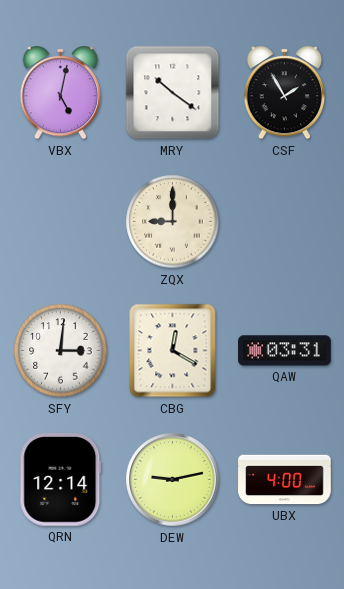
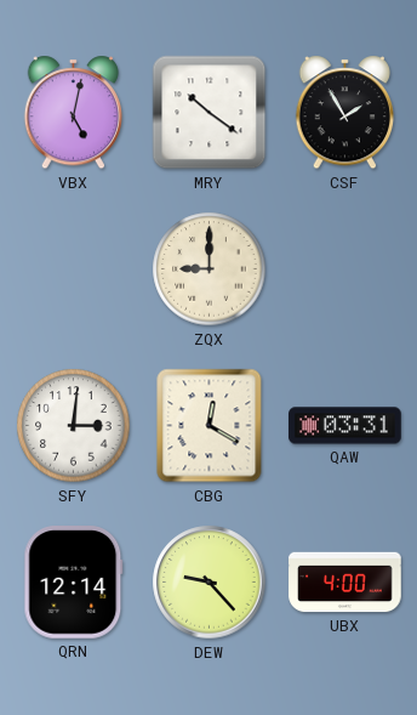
DEW: 9:13 -> 9:23
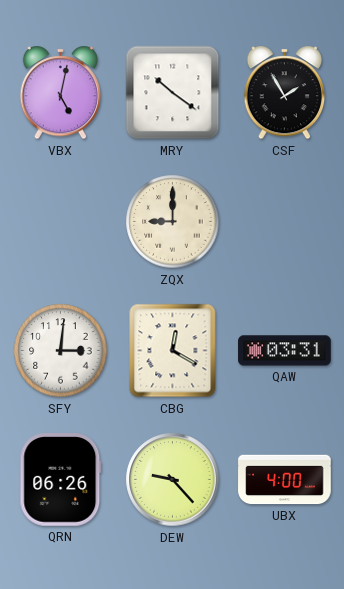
QRN: 12:14 -> 06:26
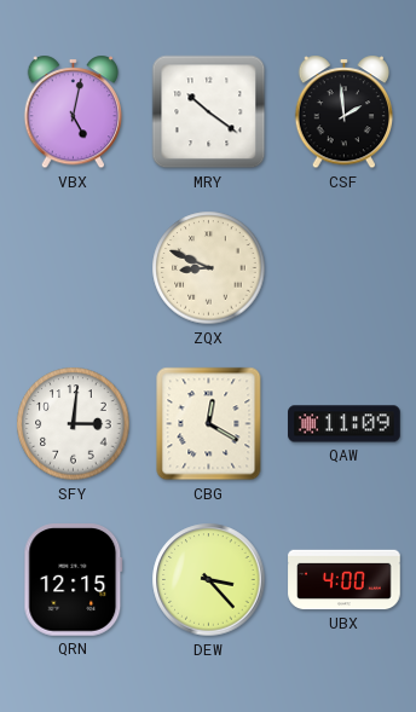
CSF: 1:55 -> 1:59
ZQX: 9:00 -> 8:49
QAW: 03:31 -> 11:09
QRN: 06:26 -> 12:15
DEW: 9:23 -> 3:23
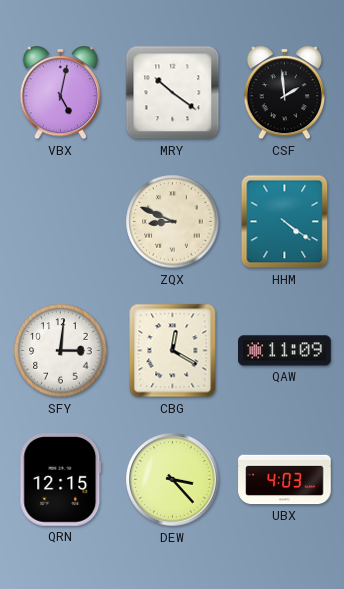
HHM: none -> 4:21
UBX: 4:00 -> 4:03
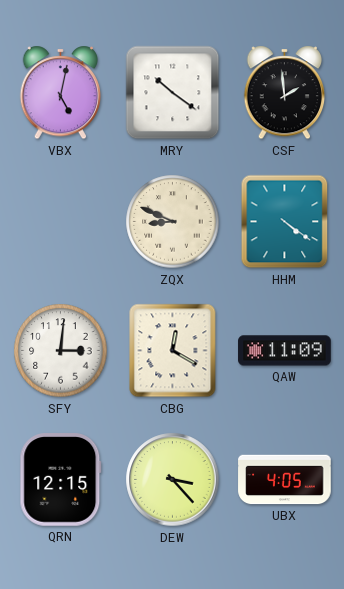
UBX: 4:03 -> 4:05
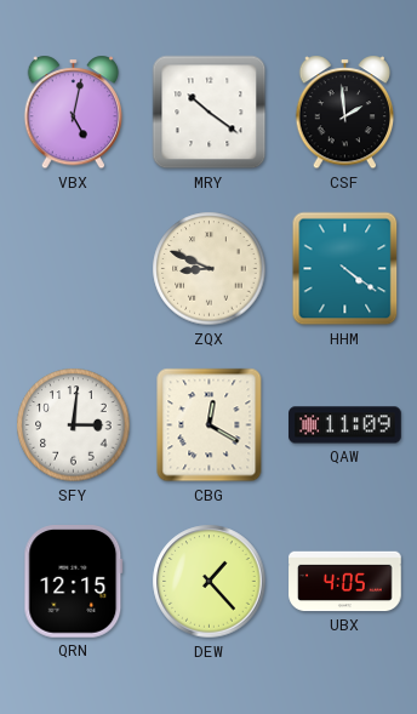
DEW: 3:23 -> 1:23
